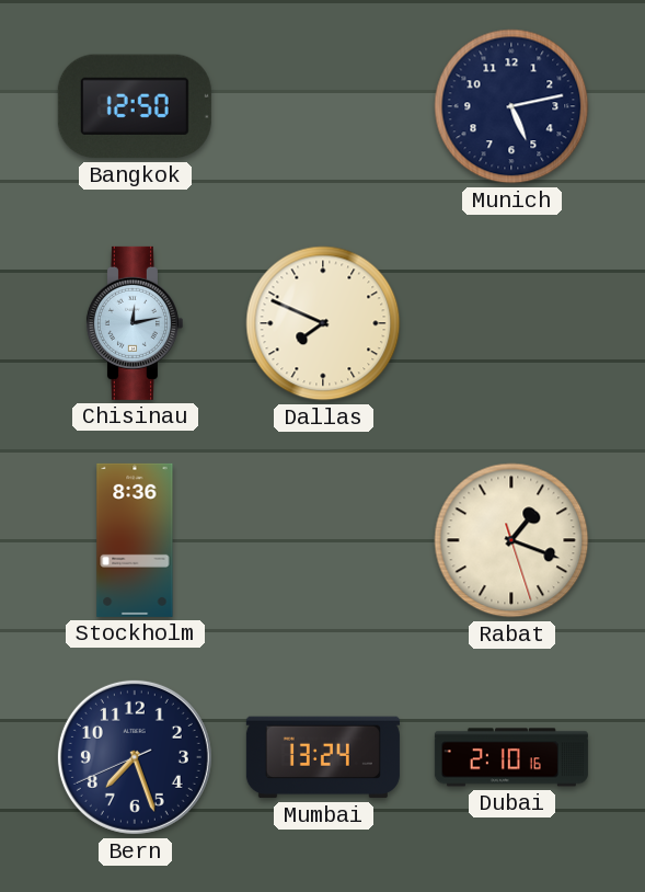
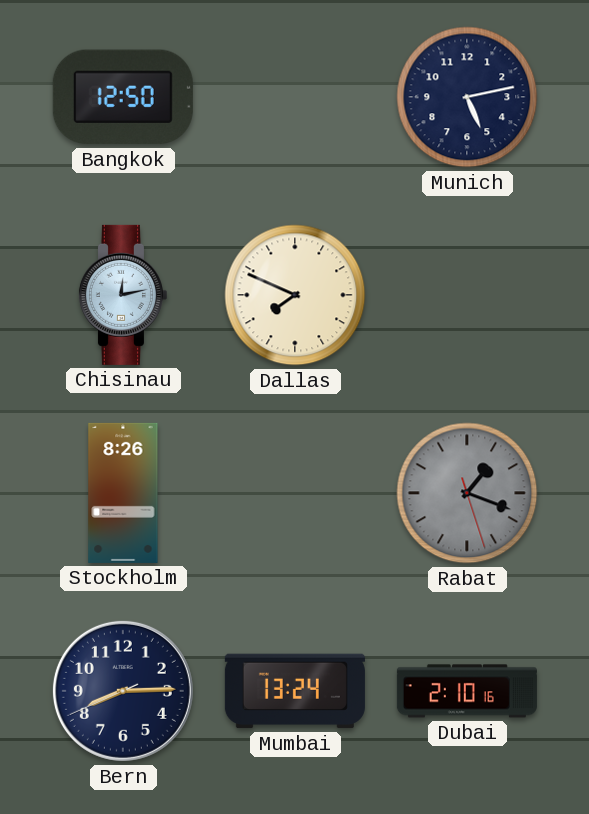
Stockholm: 8:36 -> 8:26
Rabat dial: cream -> grey
Bern: 7:26 -> 8:14
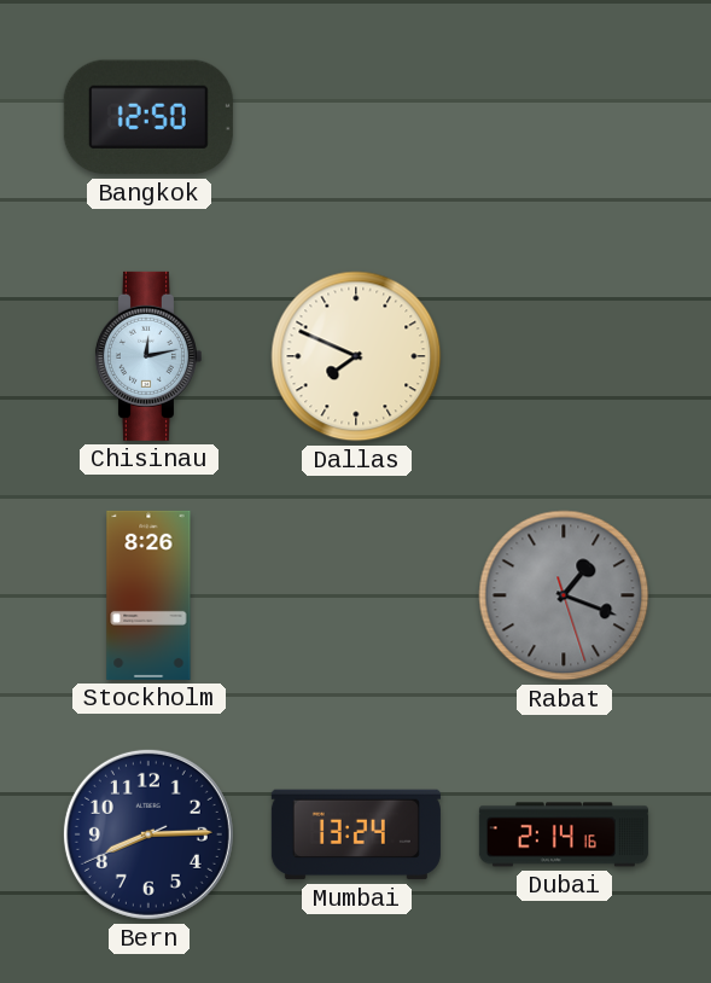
Munich: 5:13 -> none
Dubai: 2:10 -> 2:14
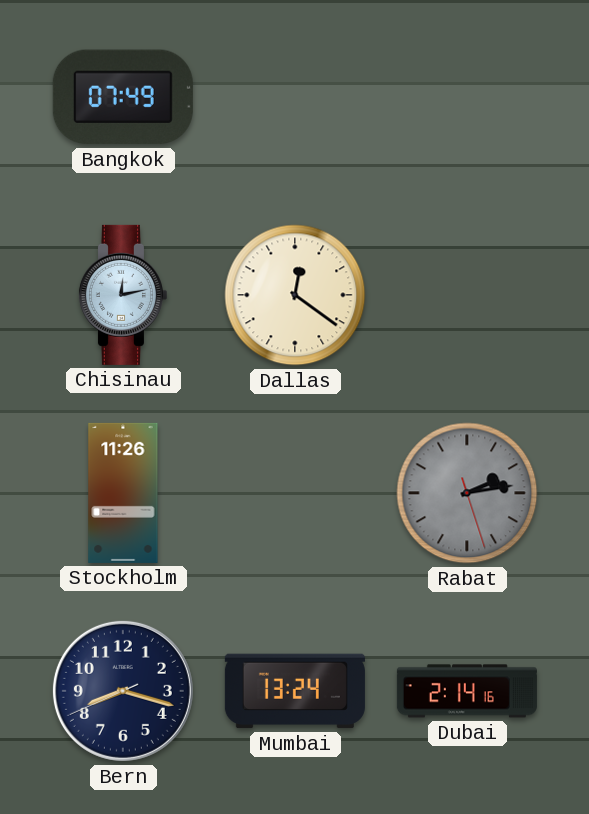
Bangkok: 12:50 -> 07:49
Dallas: 7:49 -> 12:21
Stockholm: 8:26 -> 11:26
Rabat: 1:18 -> 2:13
Bern: 8:14 -> 8:17
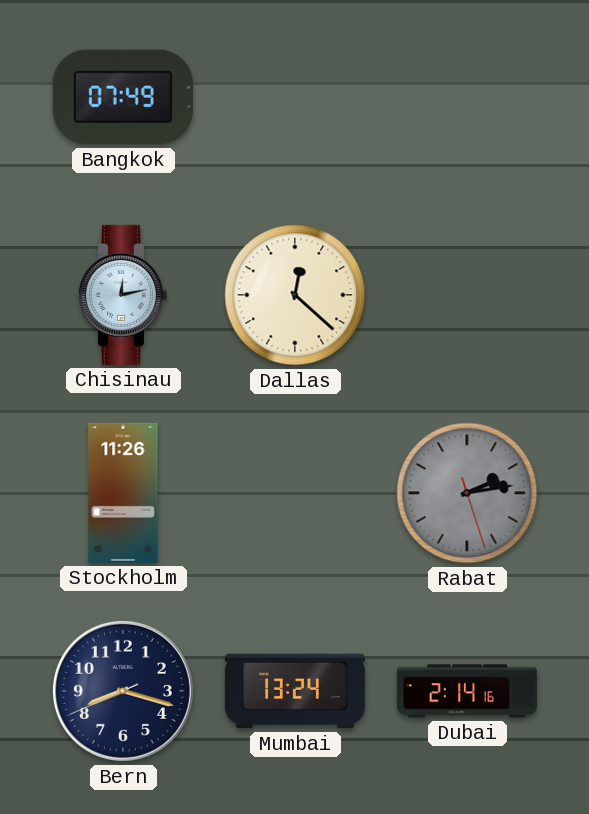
Dallas: 12:21 -> 12:22
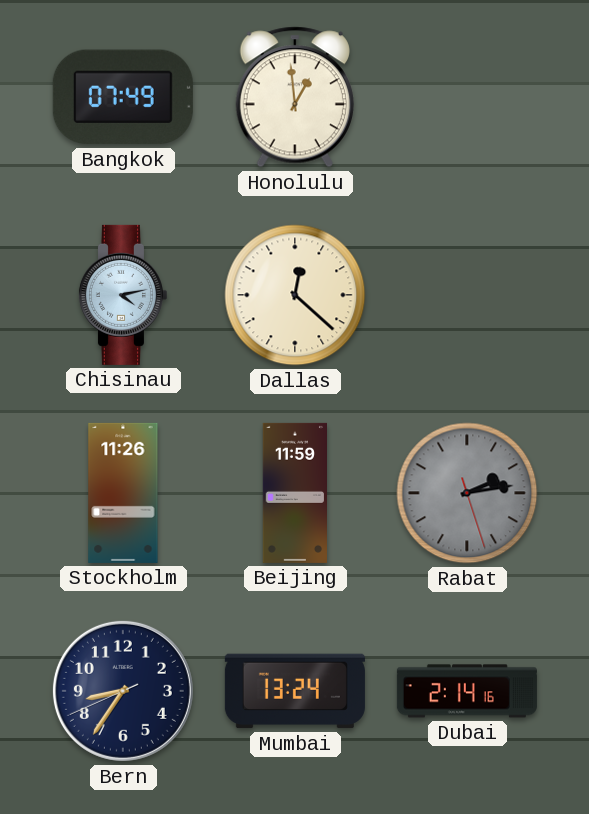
Honolulu: none -> 12:59
Chisinau: 12:13 -> 4:13
Beijing: none -> 11:59
Bern: 8:17 -> 8:35
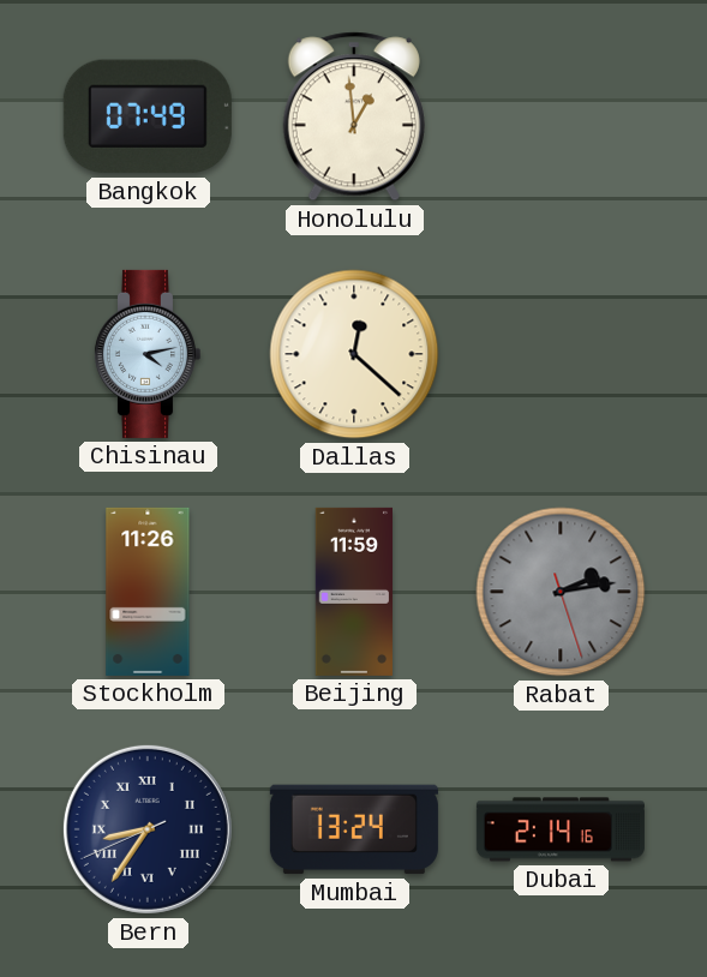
Bern numerals: Arabic -> Roman
